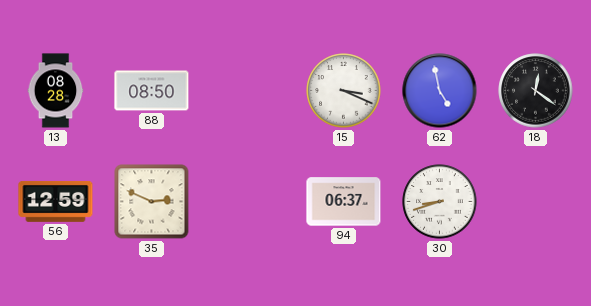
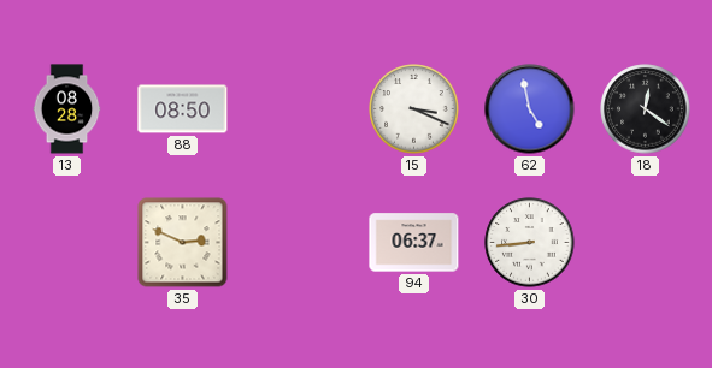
56: 12:59 -> none
30: 8:42 -> 8:44
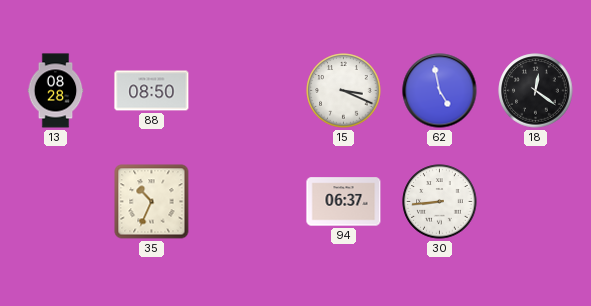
35: 2:49 -> 10:34
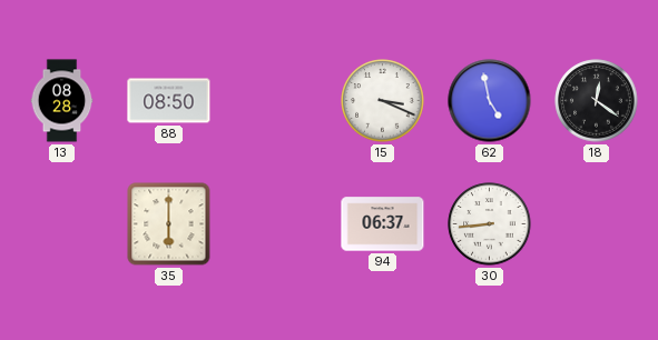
35: 10:34 -> 6:00
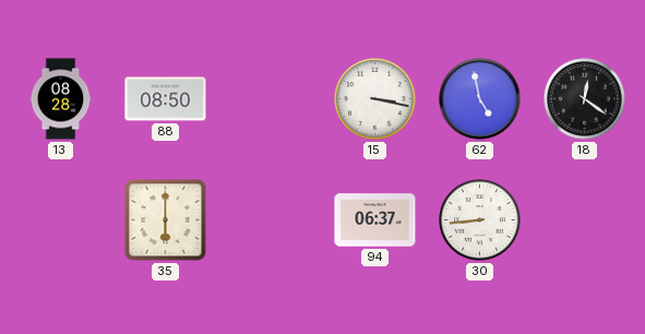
15: 3:19 -> 3:17
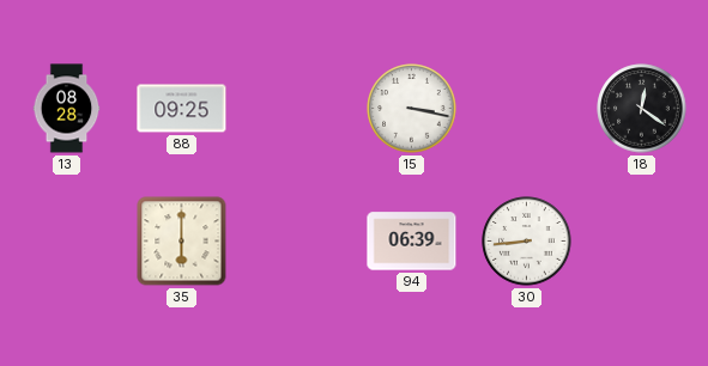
88: 08:50 -> 09:25
62: 4:58 -> none
94: 06:37 -> 06:39
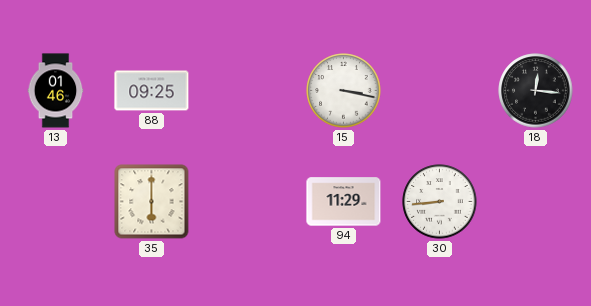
13: 08:28 -> 01:46
18: 12:21 -> 12:16
94: 06:39 -> 11:29
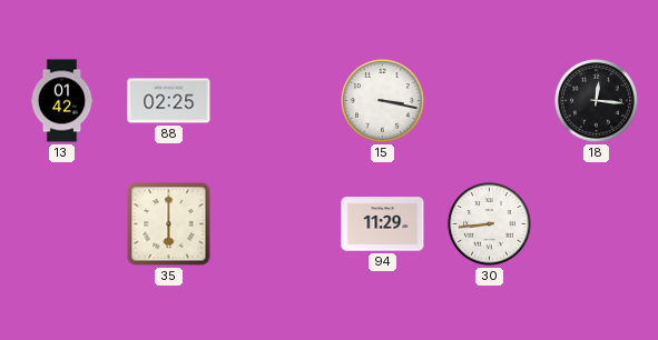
13: 01:46 -> 01:42
88: 09:25 -> 02:25
